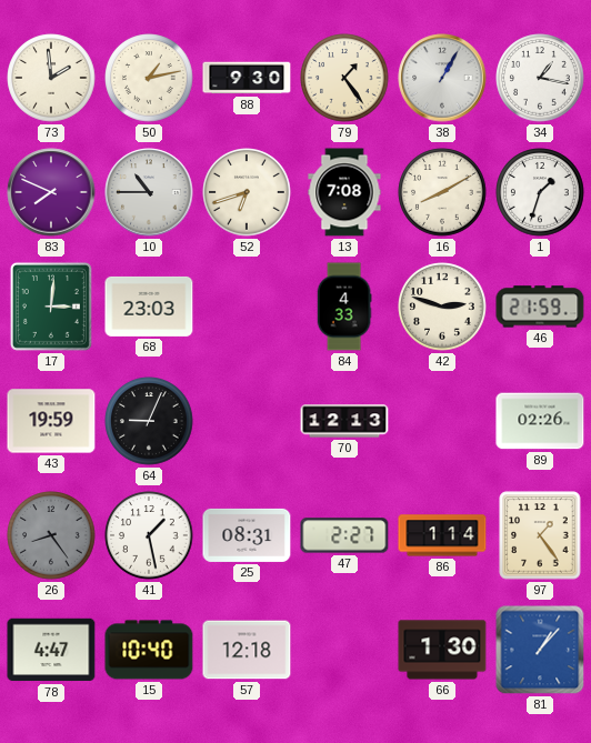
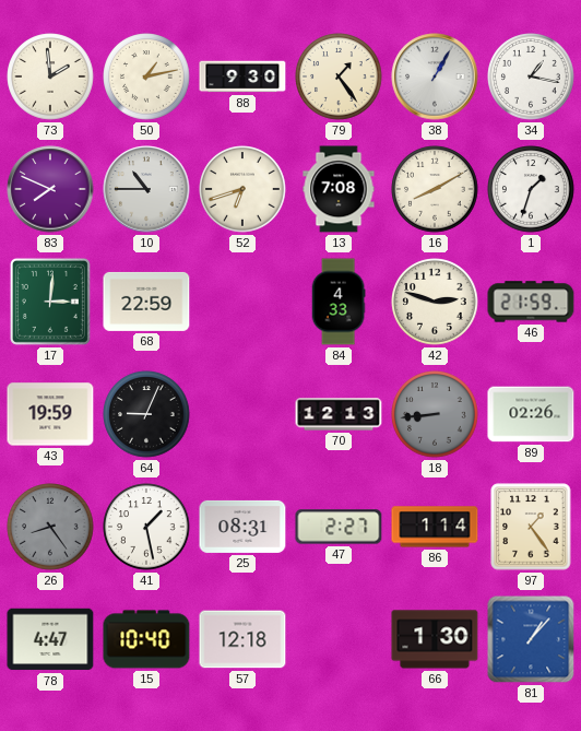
68: 23:03 -> 22:59
18: none -> 8:44
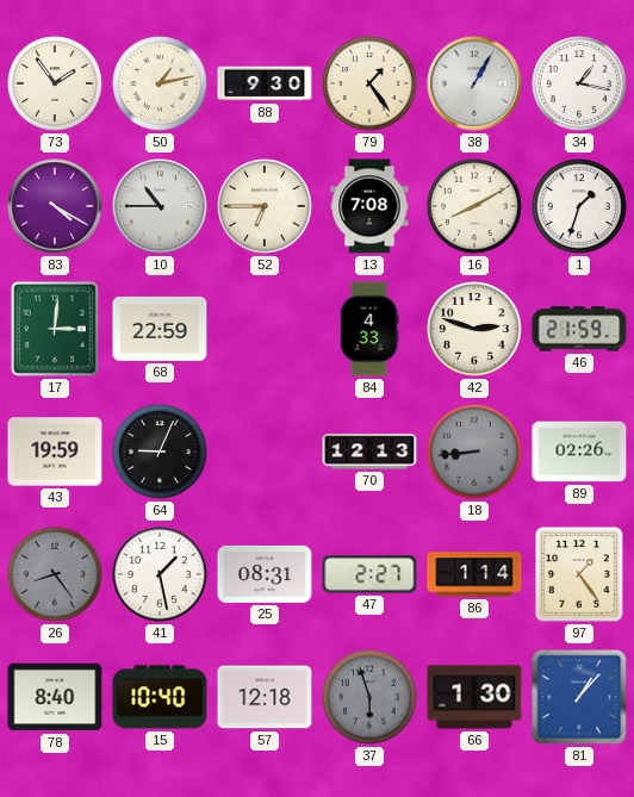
73: 1:59 -> 1:54
83: 7:49 -> 4:20
52: 6:42 -> 6:45
78: 4:47 -> 8:40
37: none -> 5:57
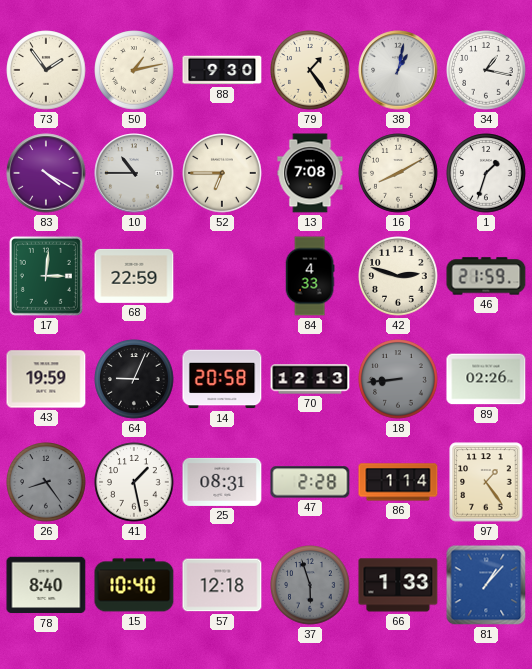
38: 1:05 -> 1:02
14: none -> 20:58
47: 2:27 -> 2:28
66: 1:30 -> 1:33
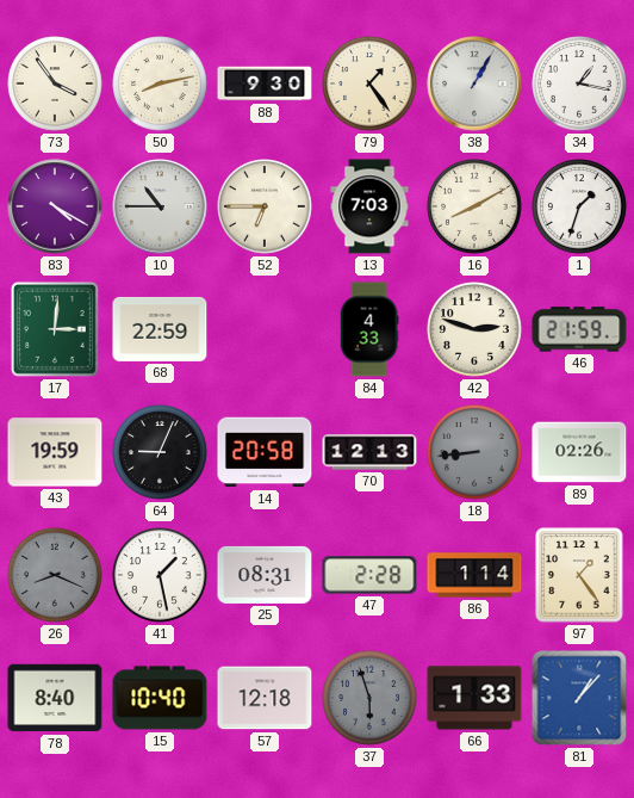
73: 1:54 -> 3:54
50: 1:13 -> 8:13
38: 1:02 -> 1:05
13: 7:08 -> 7:03
26: 8:24 -> 8:19
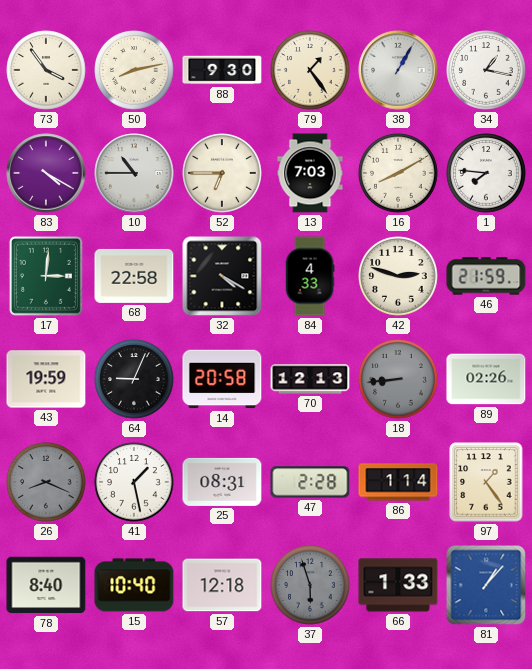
1: 1:33 -> 7:46
68: 22:59 -> 22:58
32: none -> 4:20
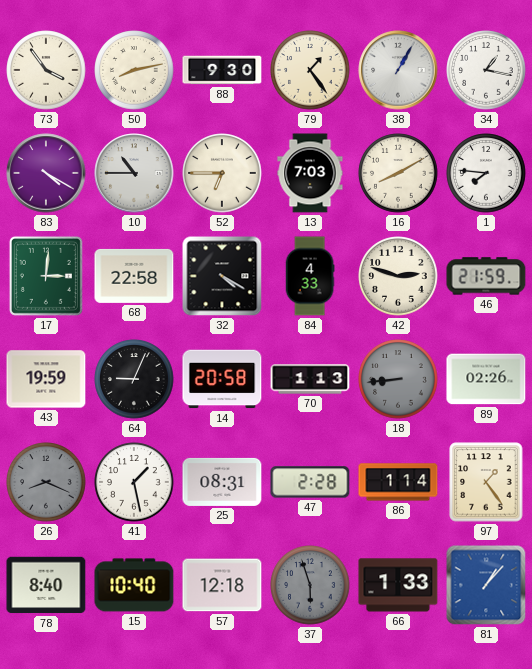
70: 12:13 -> 1:13
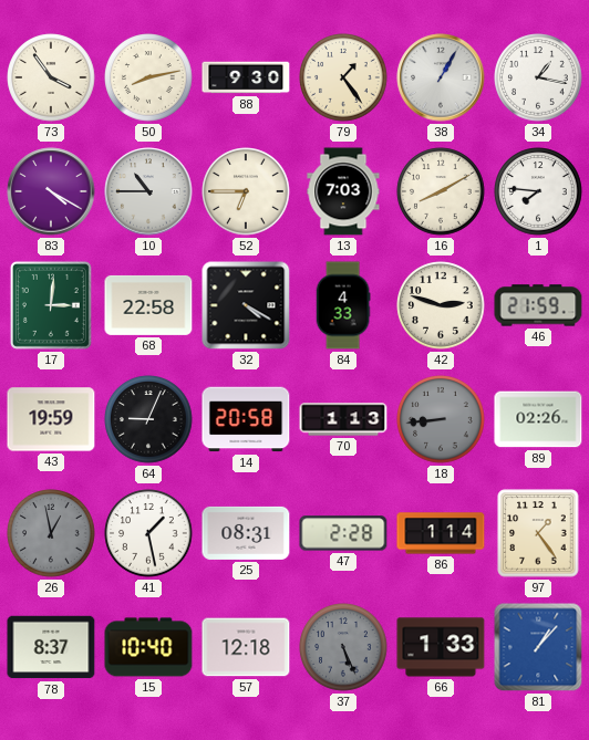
26: 8:19 -> 12:58
78: 8:40 -> 8:37
37: 5:57 -> 5:26
